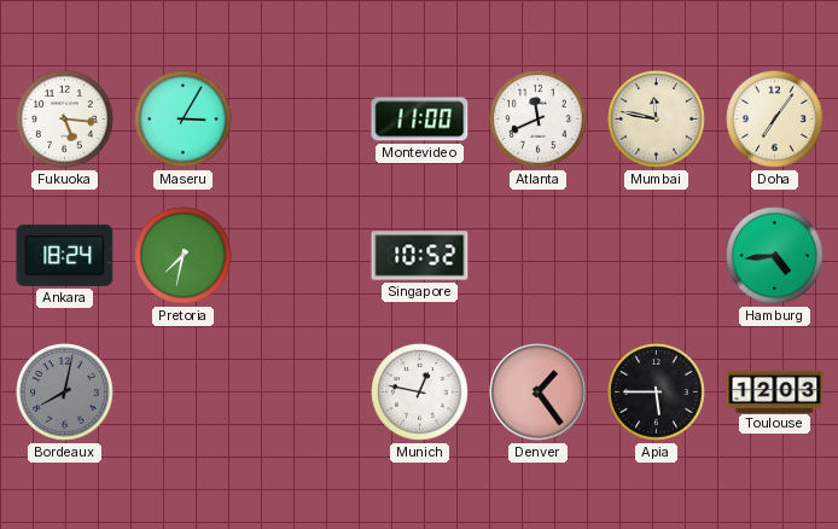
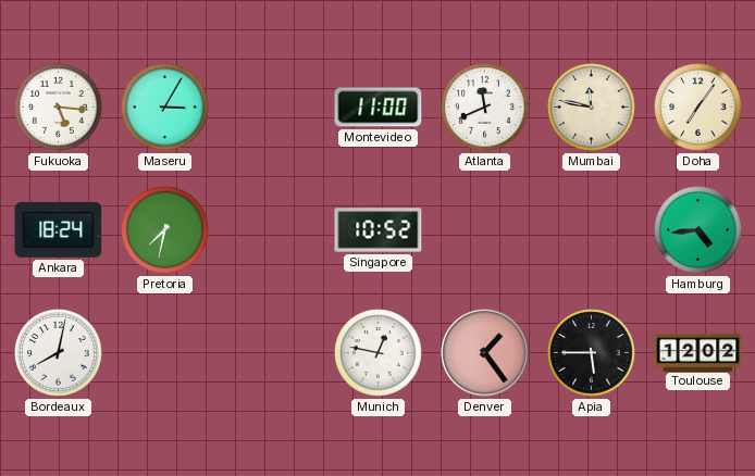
Bordeaux dial: grey -> white
Toulouse: 12:03 -> 12:02
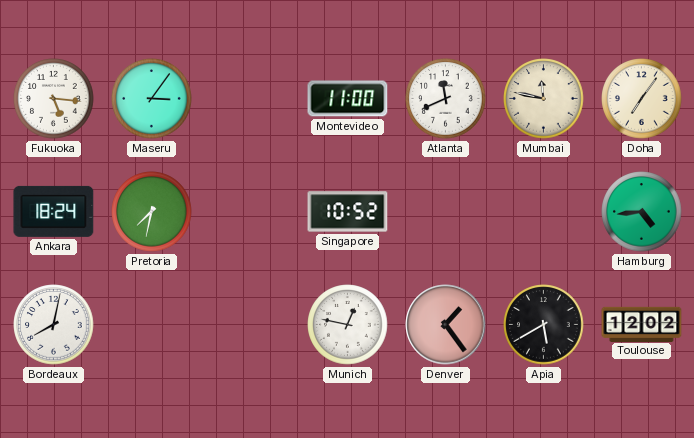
Maseru: 3:05 -> 3:06
Apia: 5:45 -> 5:40
